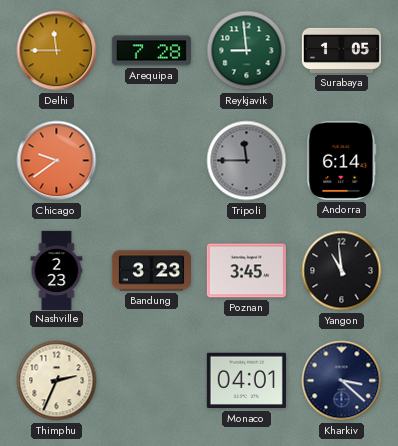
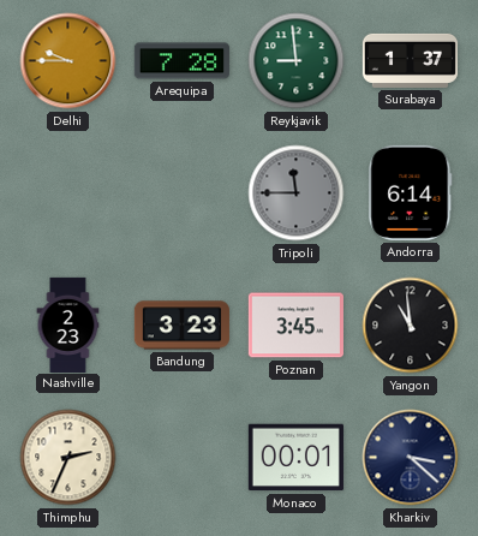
Delhi: 11:45 -> 9:45
Surabaya: 1:05 -> 1:37
Chicago: 9:39 -> none
Monaco: 04:01 -> 00:01
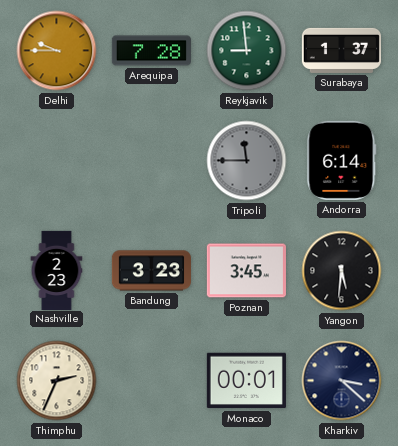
Yangon: 10:59 -> 5:31
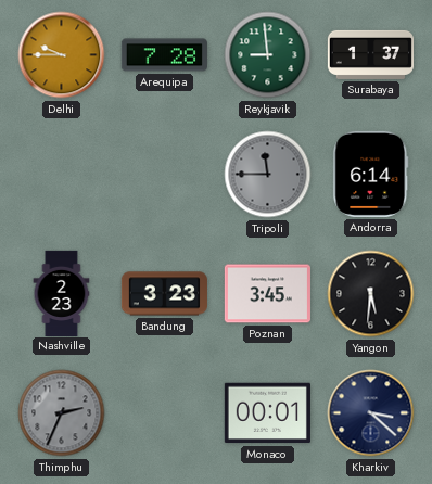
Thimphu dial: cream -> grey
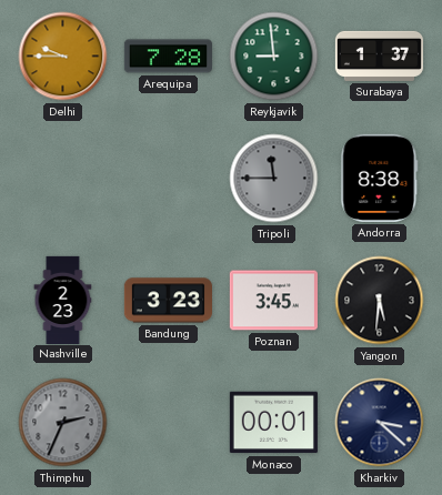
Andorra: 6:14 -> 8:38
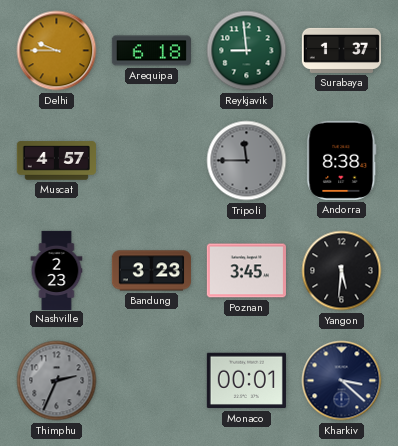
Arequipa: 7:28 -> 6:18
Muscat: none -> 4:57
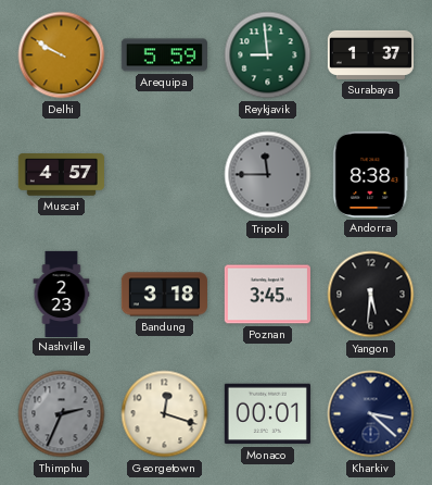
Delhi: 9:45 -> 9:50
Arequipa: 6:18 -> 5:59
Bandung: 3:23 -> 3:18
Georgetown: none -> 12:18
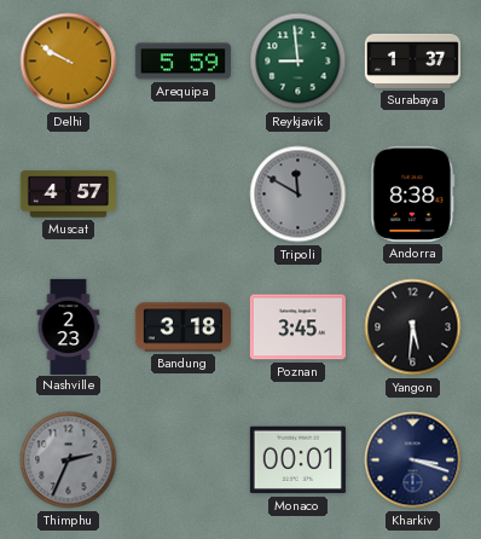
Tripoli: 11:45 -> 11:50
Georgetown: 12:18 -> none
Kharkiv: 3:22 -> 3:18
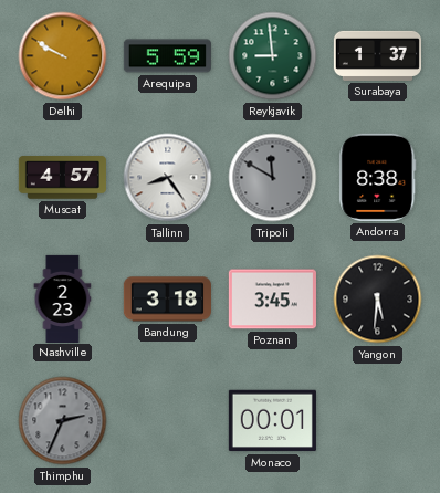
Tallinn: none -> 8:24
Kharkiv: 3:18 -> none
